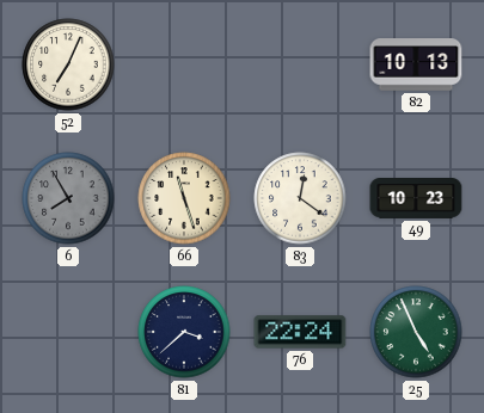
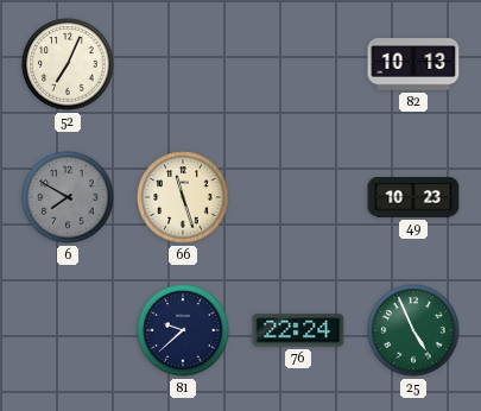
6: 7:55 -> 7:50
83: 12:21 -> none
81: 3:38 -> 9:38
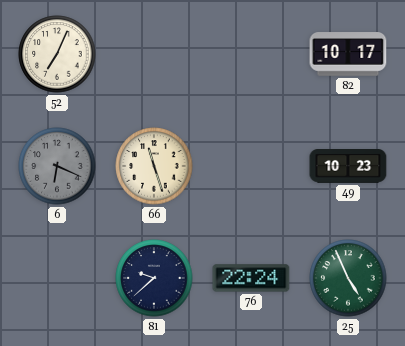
82: 10:13 -> 10:17
6: 7:50 -> 6:19
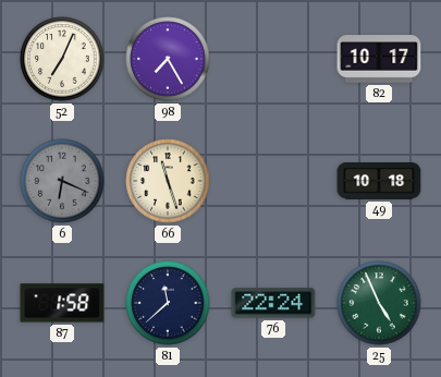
98: none -> 7:25
49: 10:23 -> 10:18
87: none -> 1:58
81: 9:38 -> 11:38
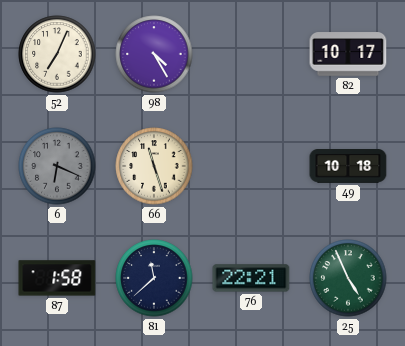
98: 7:25 -> 4:25
76: 22:24 -> 22:21
